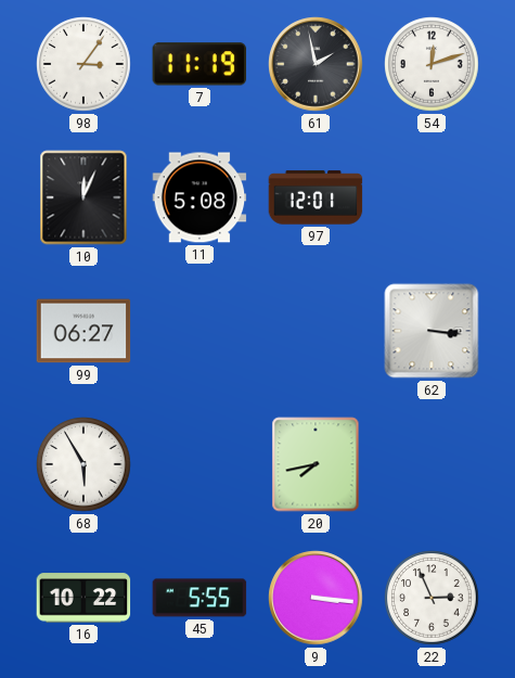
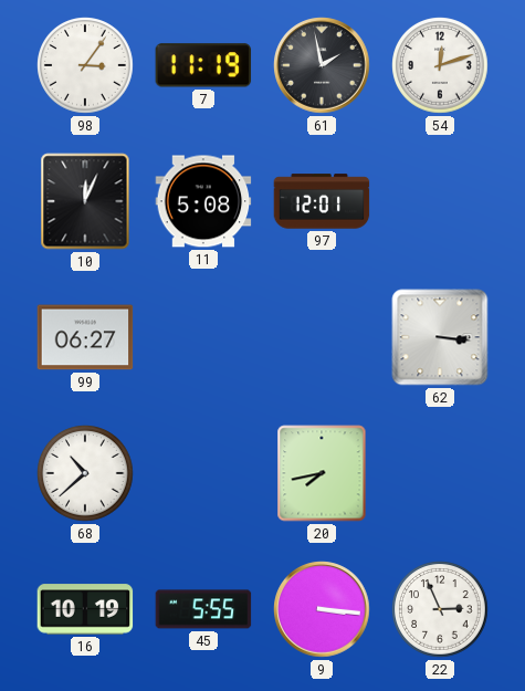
68: 5:55 -> 10:38
16: 10:22 -> 10:19
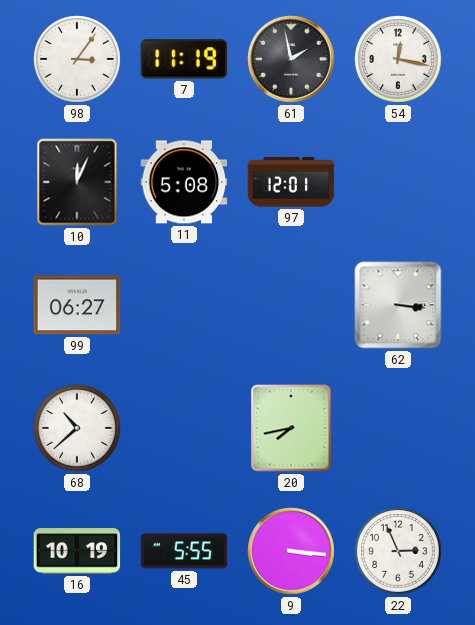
54: 12:12 -> 12:17
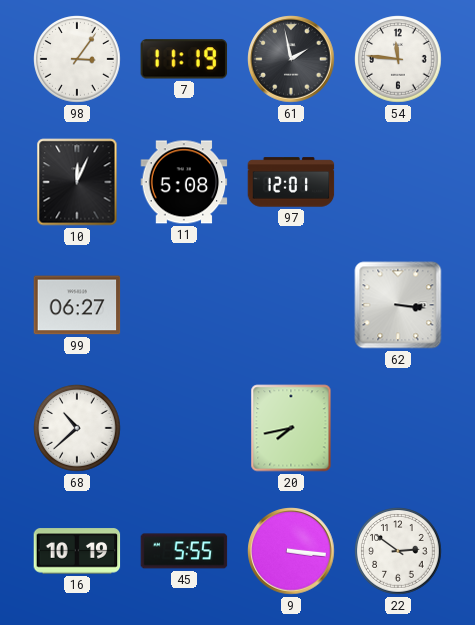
54: 12:17 -> 11:46
22: 2:56 -> 2:51
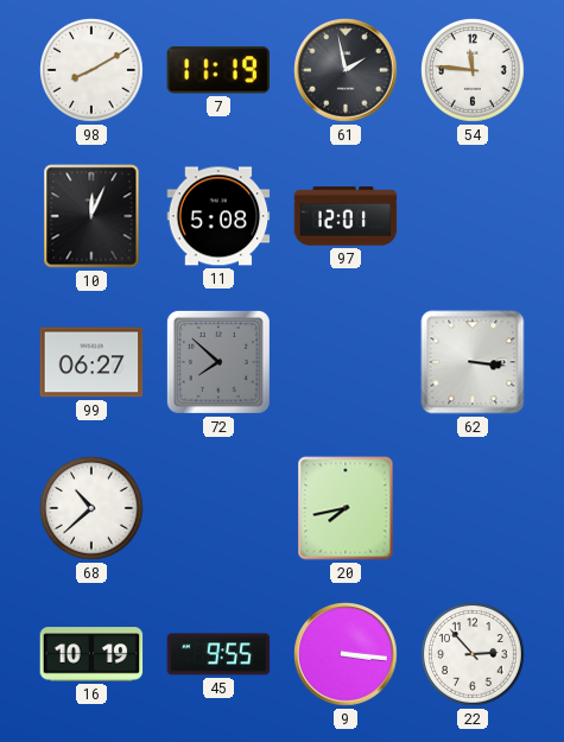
98: 3:06 -> 8:10
72: none -> 7:52
45: 5:55 -> 9:55
22: 2:51 -> 2:53
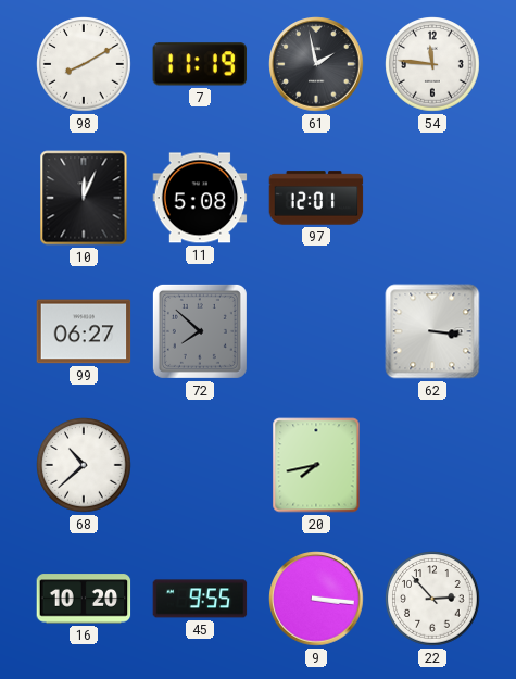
16: 10:19 -> 10:20
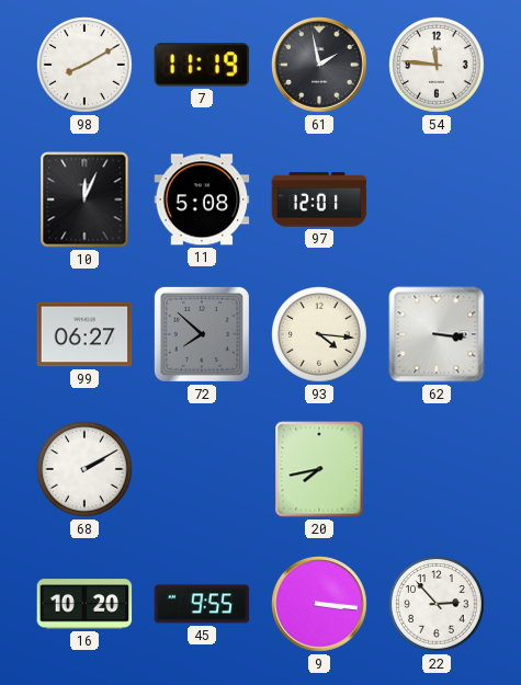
93: none -> 4:16
68: 10:38 -> 2:10
